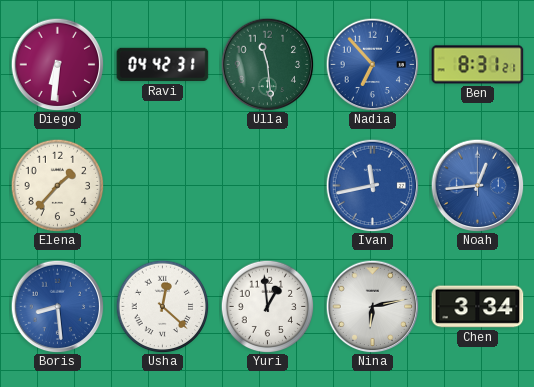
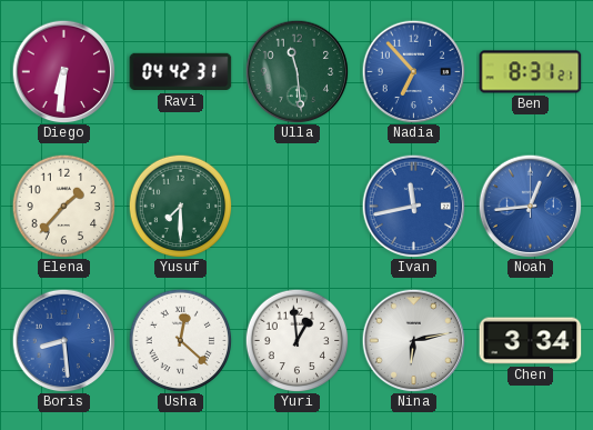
Yusuf: none -> 7:30
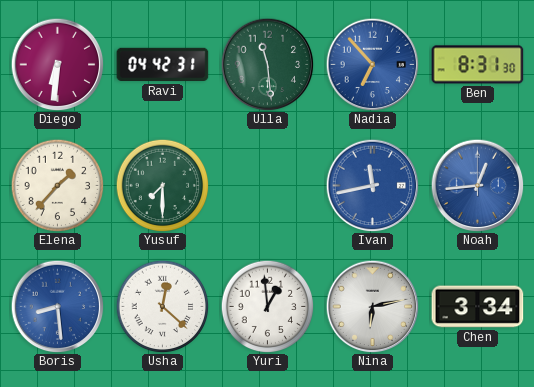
Ben: 8:31:21 -> 8:31:30
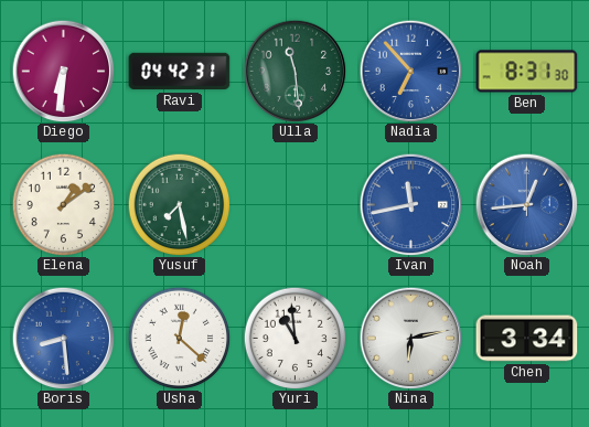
Elena: 1:37 -> 1:09
Yusuf: 7:30 -> 7:28
Yuri: 12:59 -> 10:59
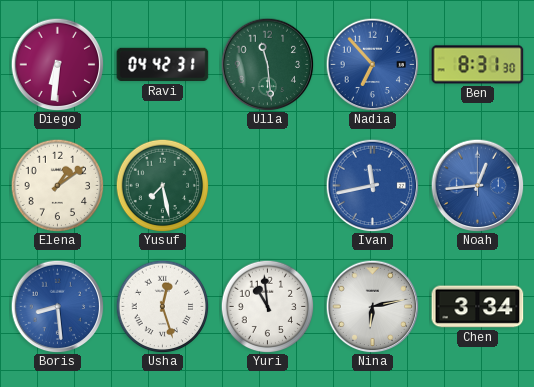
Usha: 12:22 -> 12:27
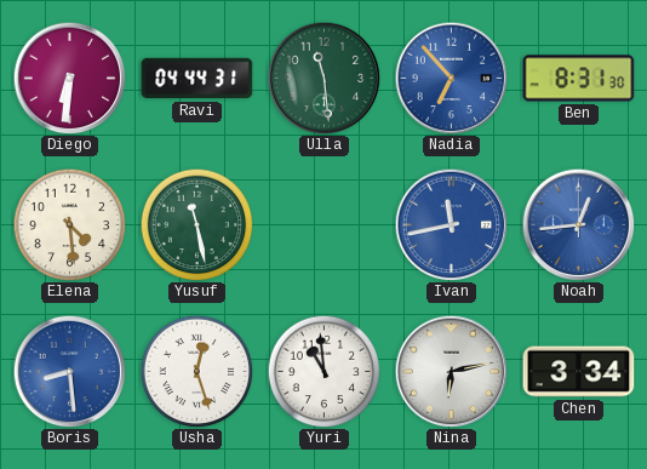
Ravi: 04:42 -> 04:44
Elena: 1:09 -> 4:29
Yusuf: 7:28 -> 11:28
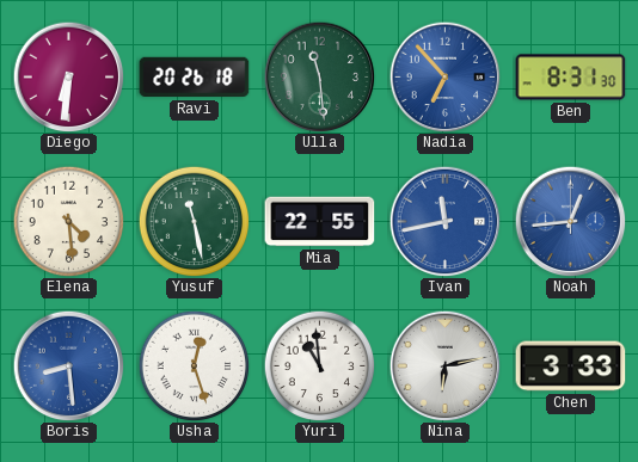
Ravi: 04:44 -> 20:26
Mia: none -> 22:55
Chen: 3:34 -> 3:33
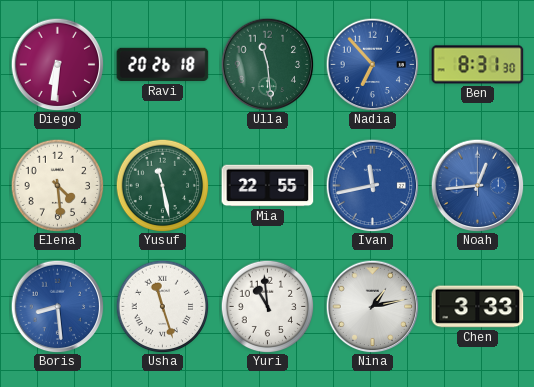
Usha: 12:27 -> 11:27
Nina: 6:13 -> 1:13
